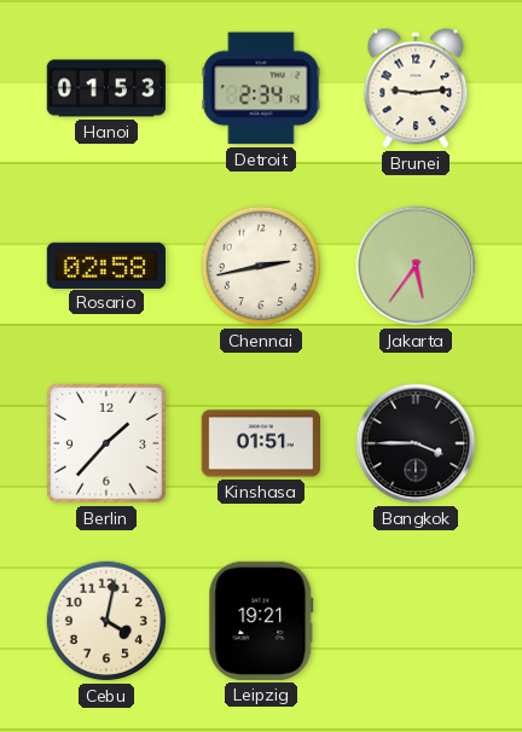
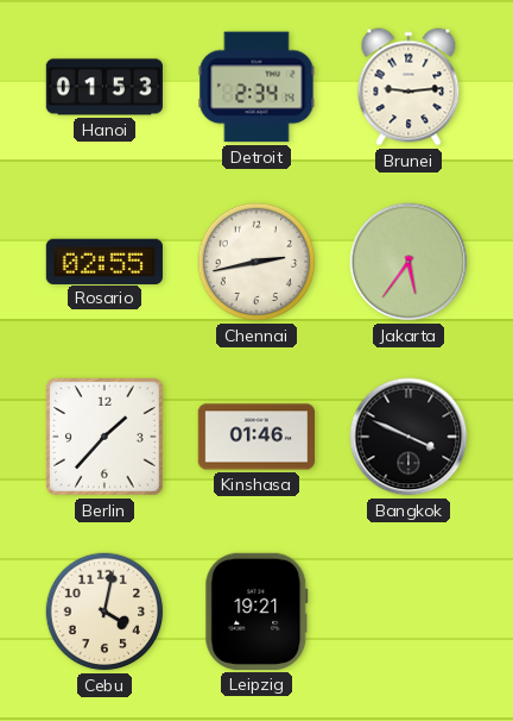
Rosario: 02:58 -> 02:55
Kinshasa: 01:51 -> 01:46
Bangkok: 3:45 -> 3:49
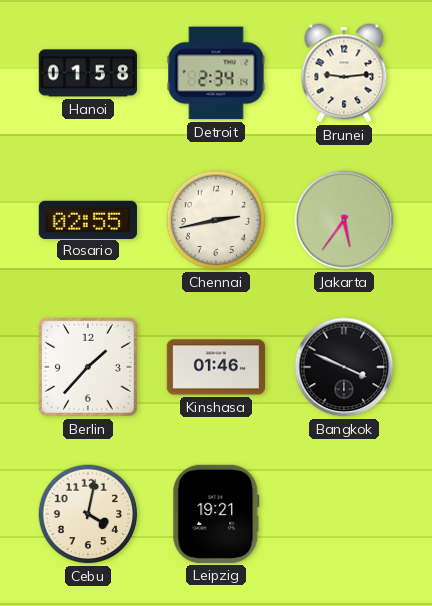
Hanoi: 01:53 -> 01:58
